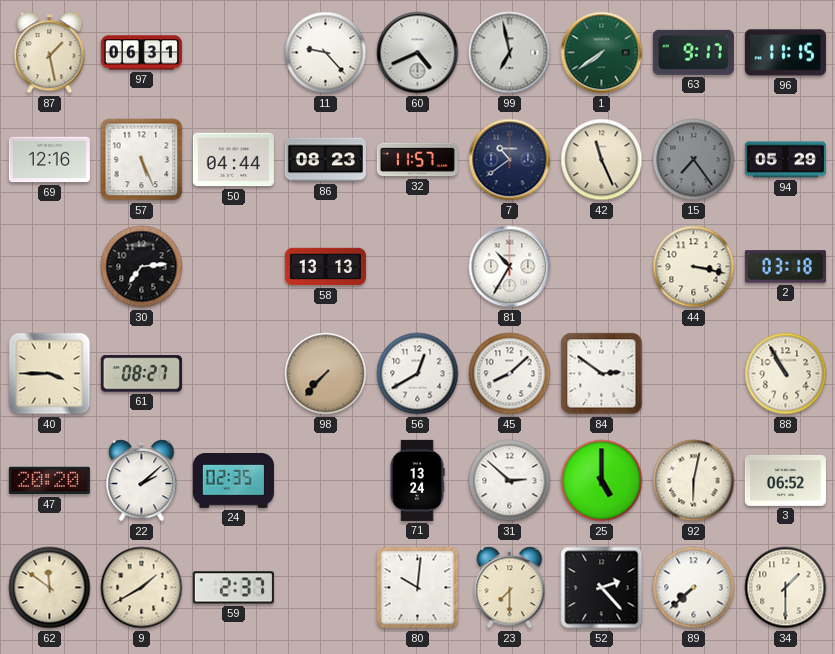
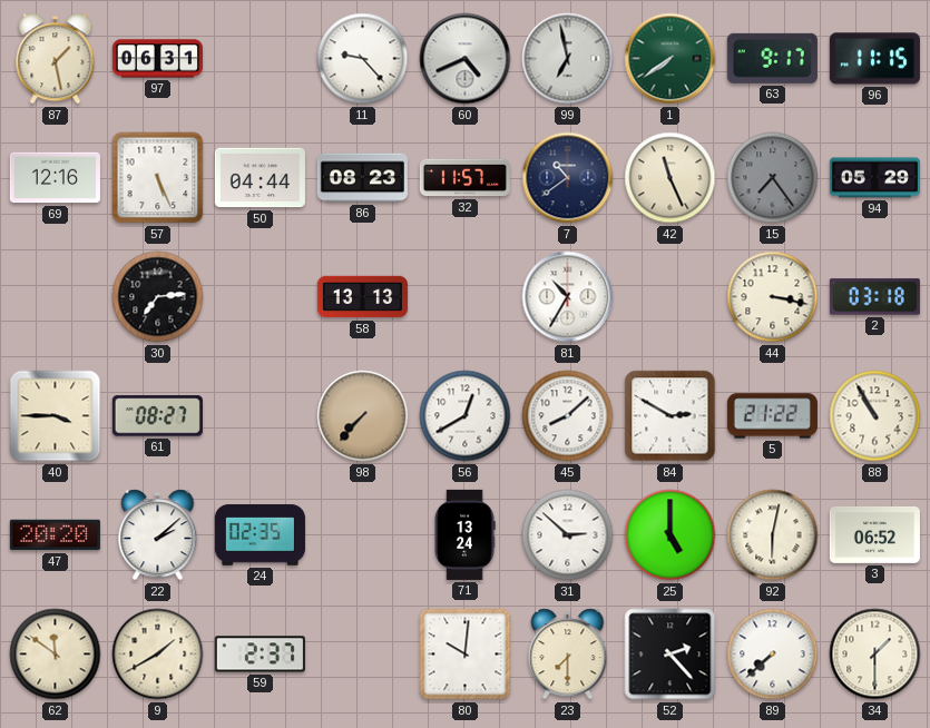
84: 2:51 -> 2:50
5: none -> 21:22
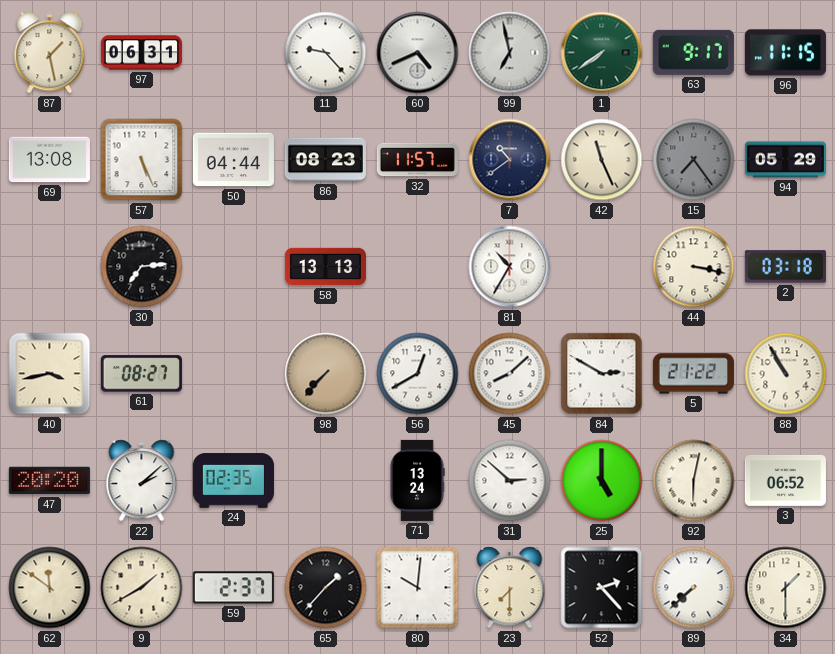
69: 12:16 -> 13:08
40: 3:45 -> 3:43
65: none -> 1:37
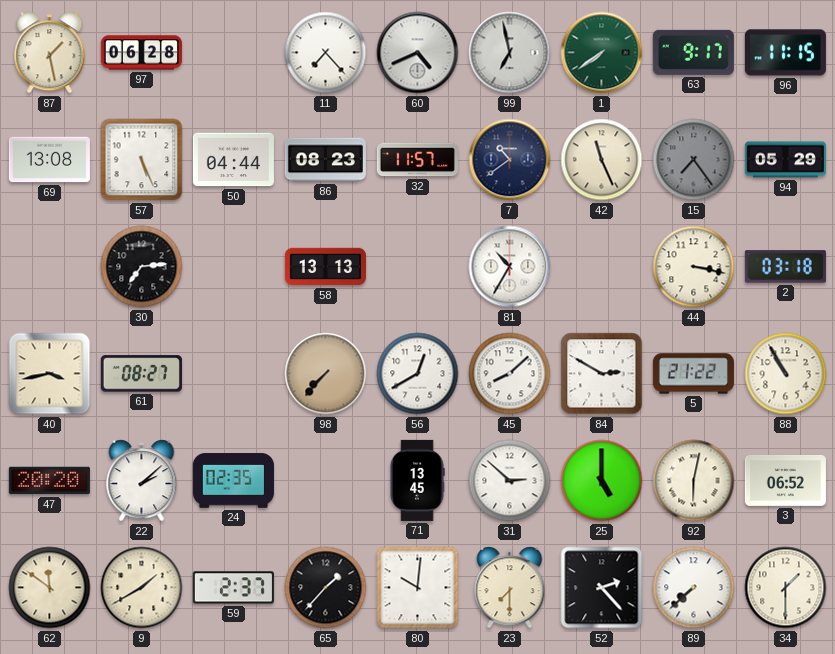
97: 06:31 -> 06:28
11: 9:23 -> 7:23
71: 13:24 -> 13:45
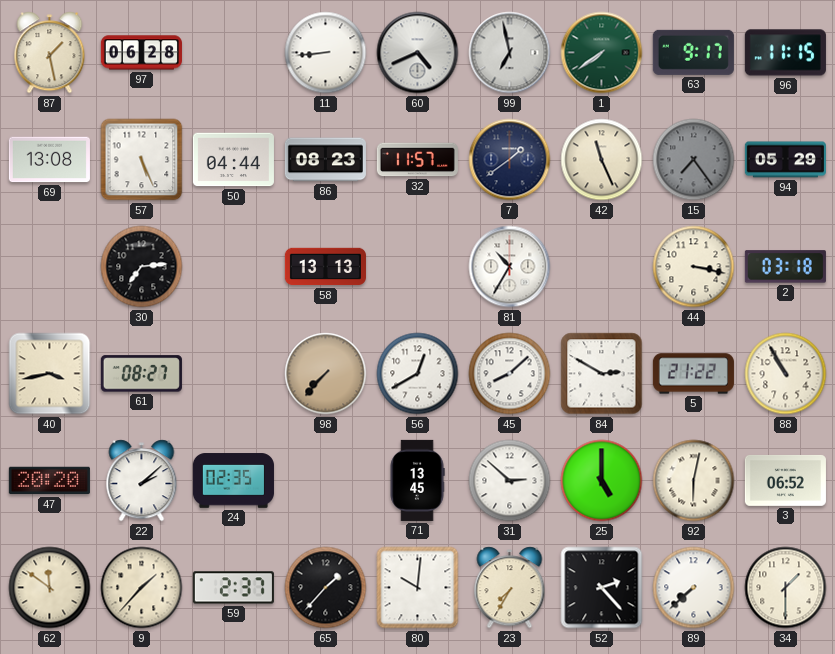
11: 7:23 -> 8:44
7: 10:39 -> 1:39
9: 1:40 -> 1:37
23: 7:30 -> 7:35
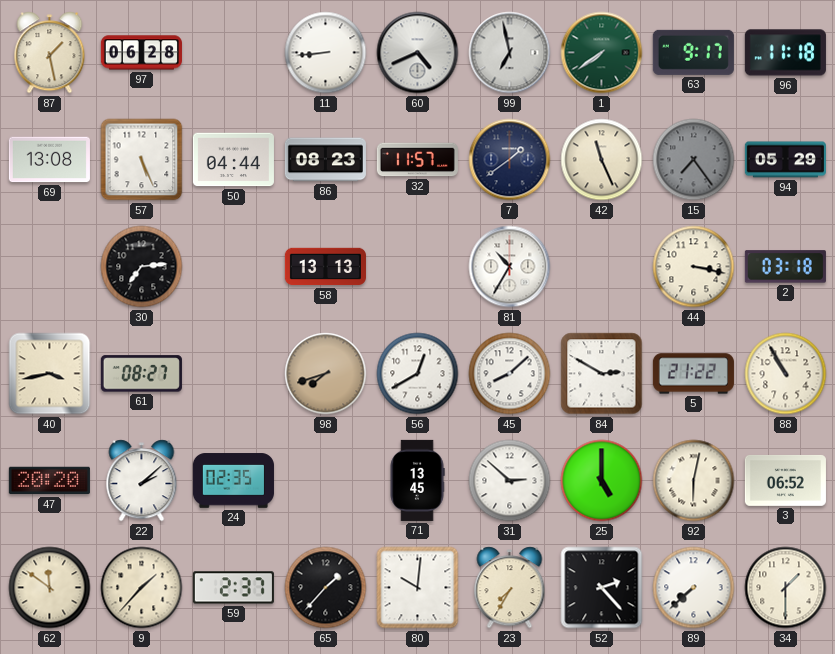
96: 11:15 -> 11:18
98: 7:37 -> 7:42
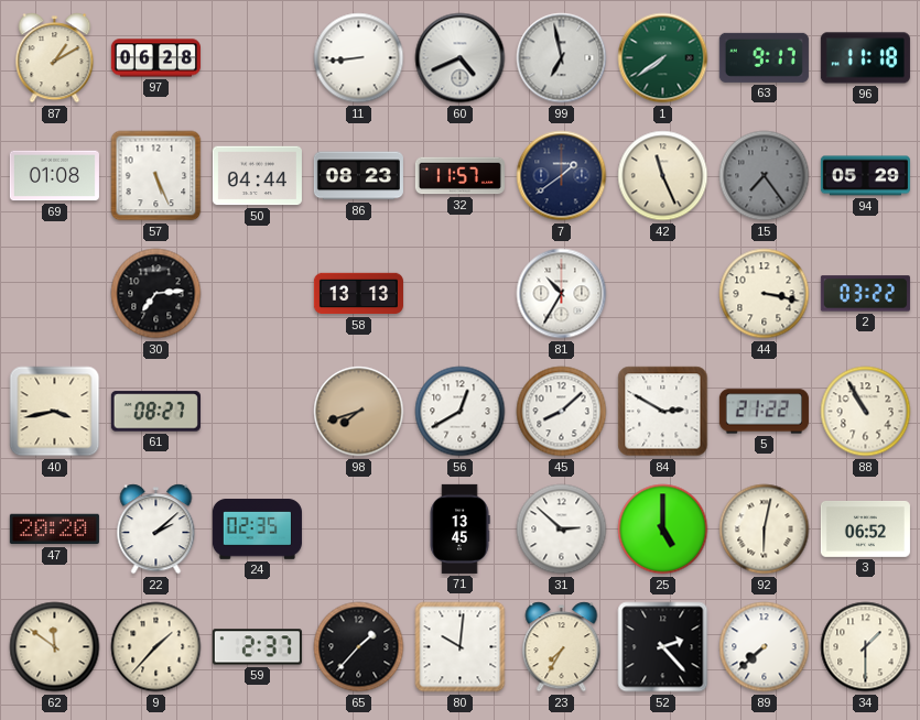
87: 1:28 -> 1:10
69: 13:08 -> 01:08
2: 03:18 -> 03:22
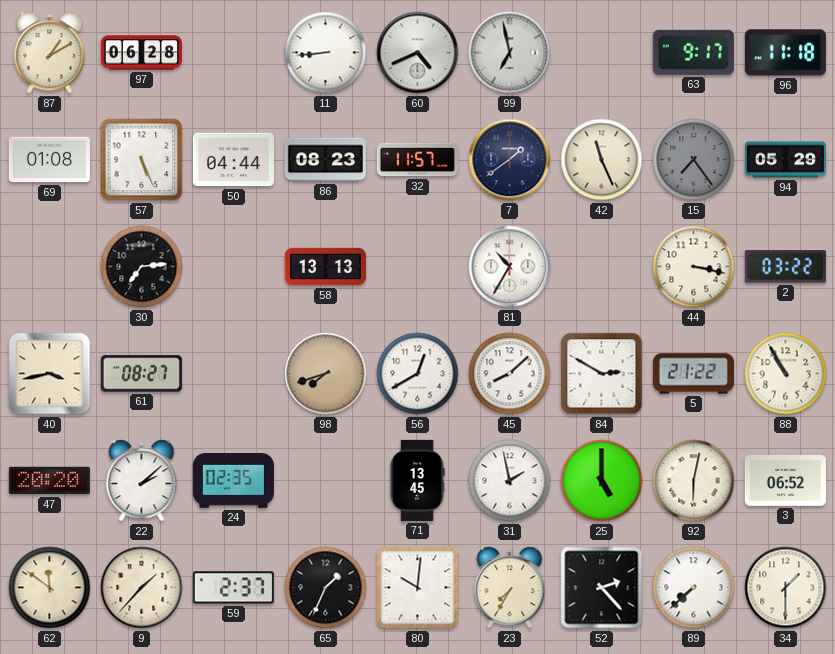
1: 7:39 -> none
31: 2:52 -> 1:58
65: 1:37 -> 1:34
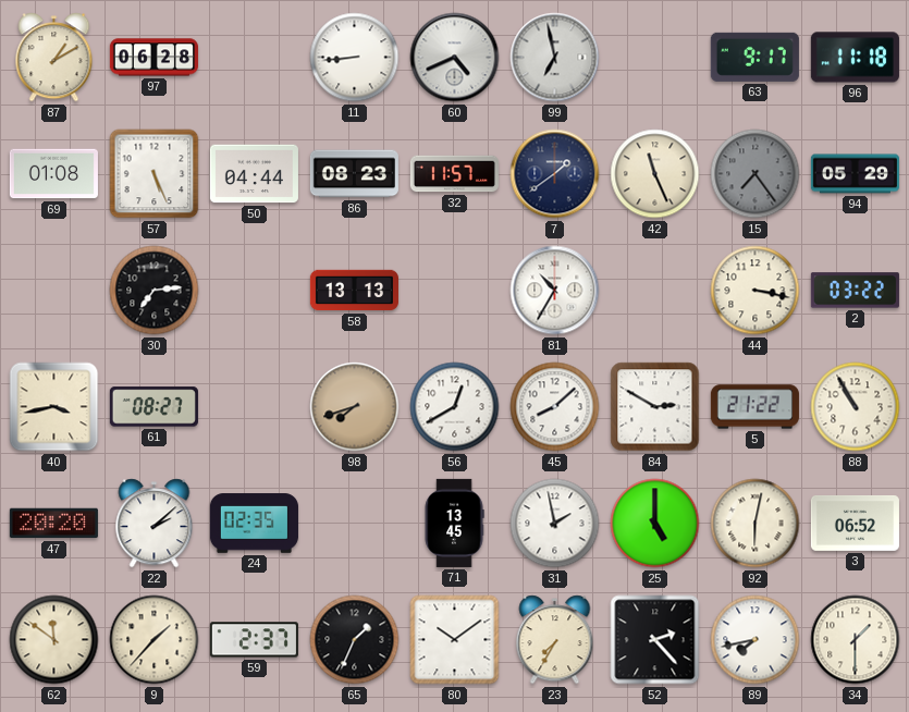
80: 10:01 -> 10:09
89: 7:38 -> 7:43
